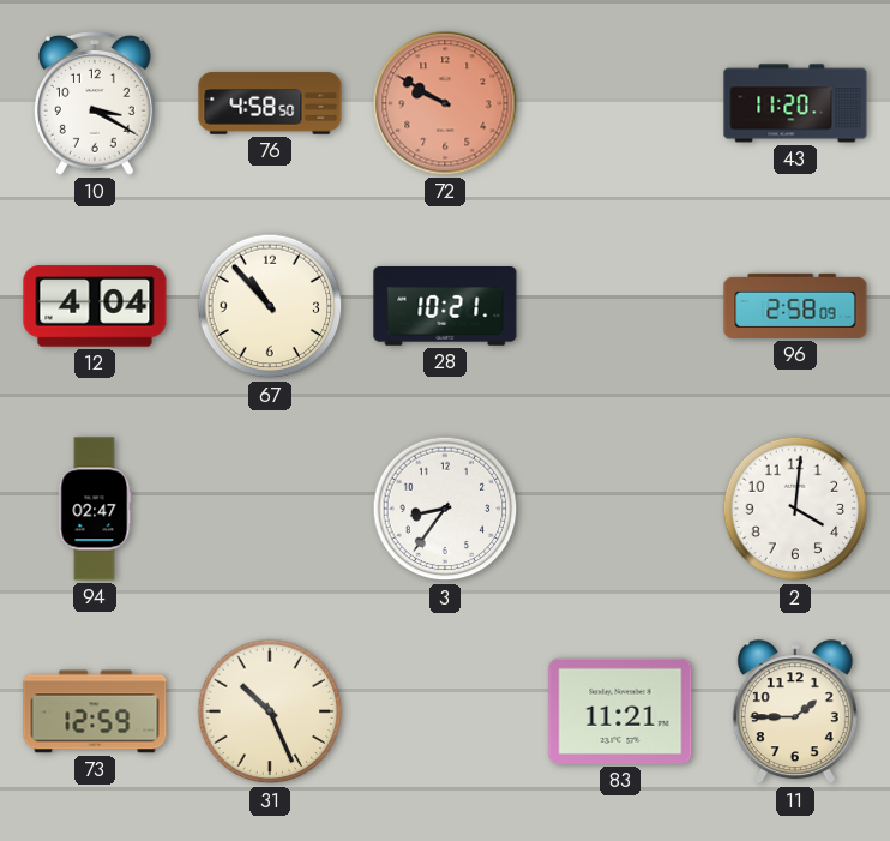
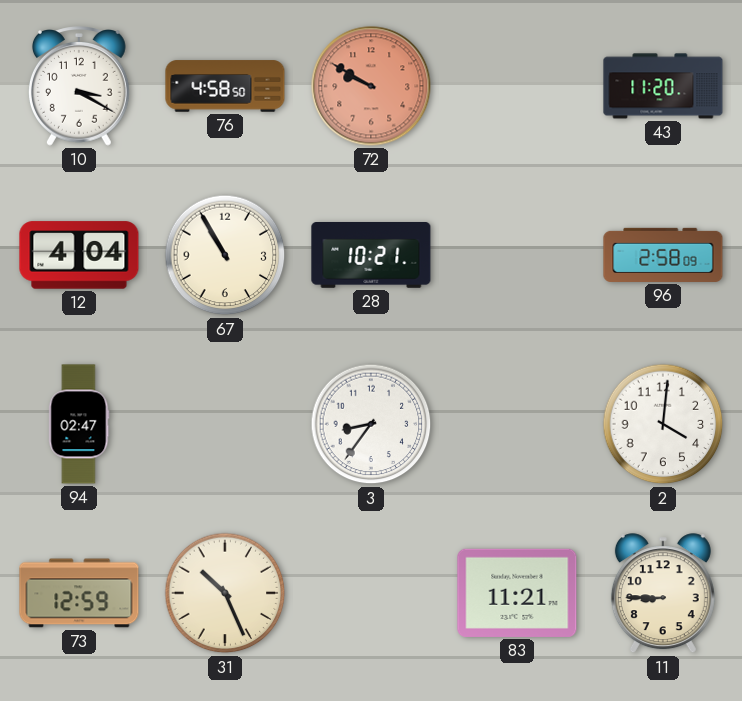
67: 10:53 -> 10:55
11: 1:45 -> 8:45
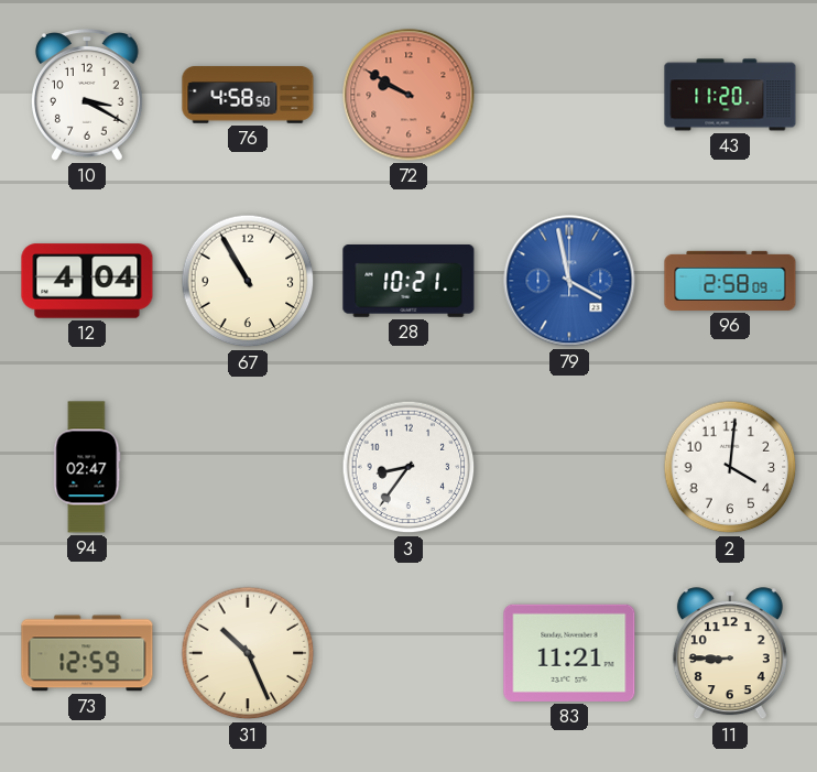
79: none -> 3:58
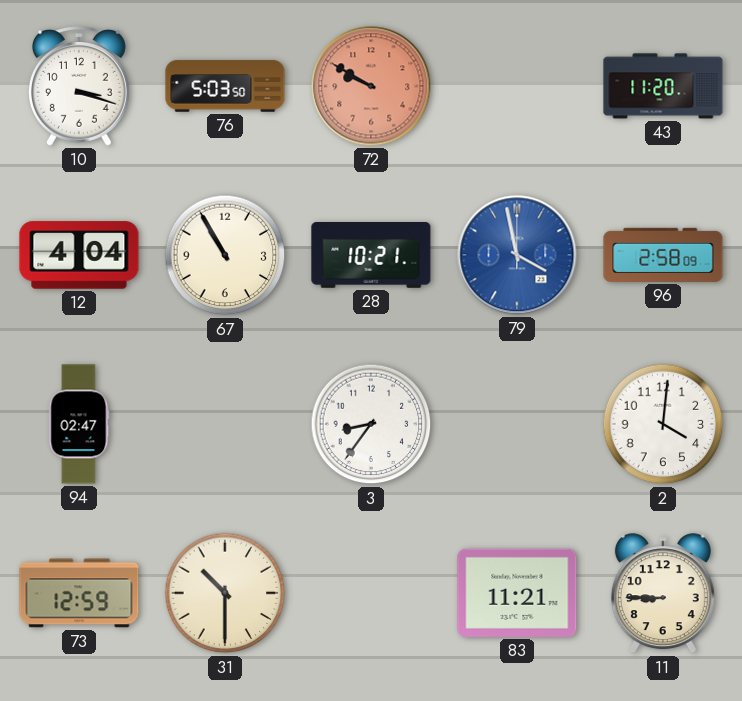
10: 3:20 -> 3:18
76: 4:58 -> 5:03
31: 10:26 -> 10:30
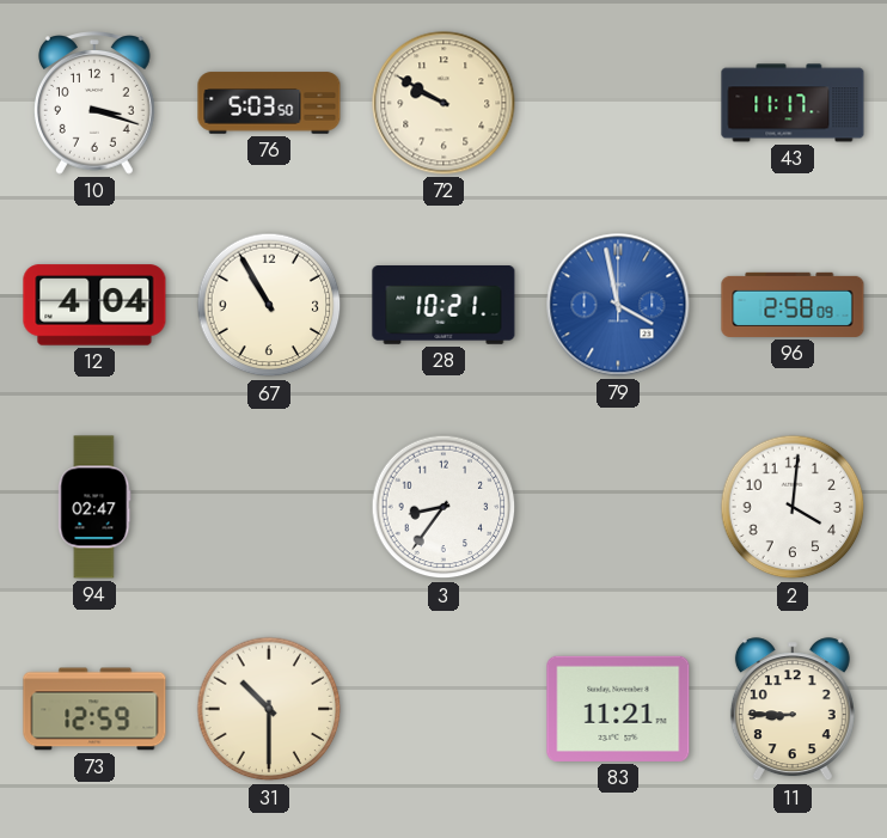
72 dial: salmon -> cream
43: 11:20 -> 11:17
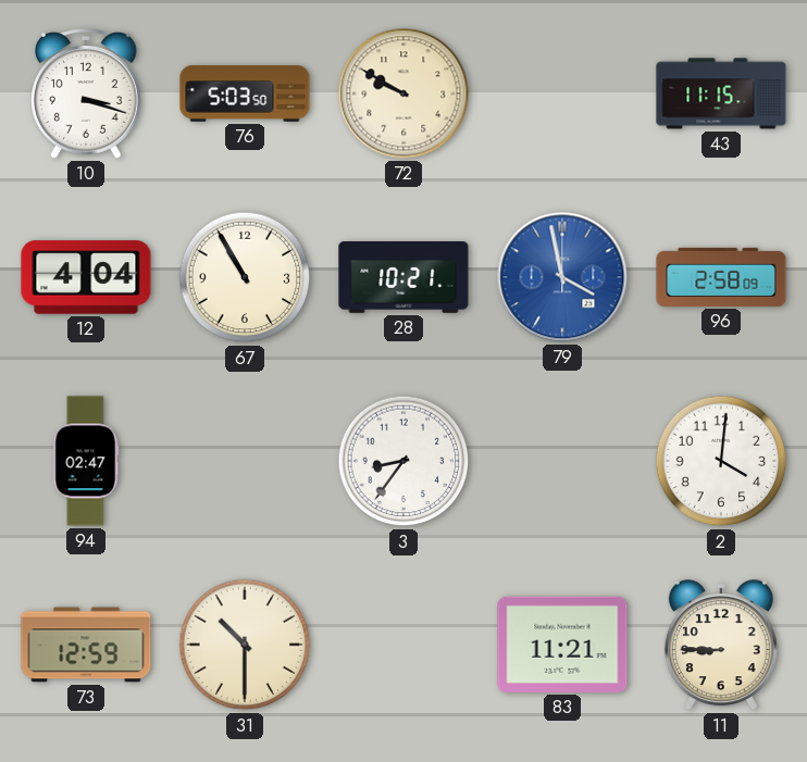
43: 11:17 -> 11:15
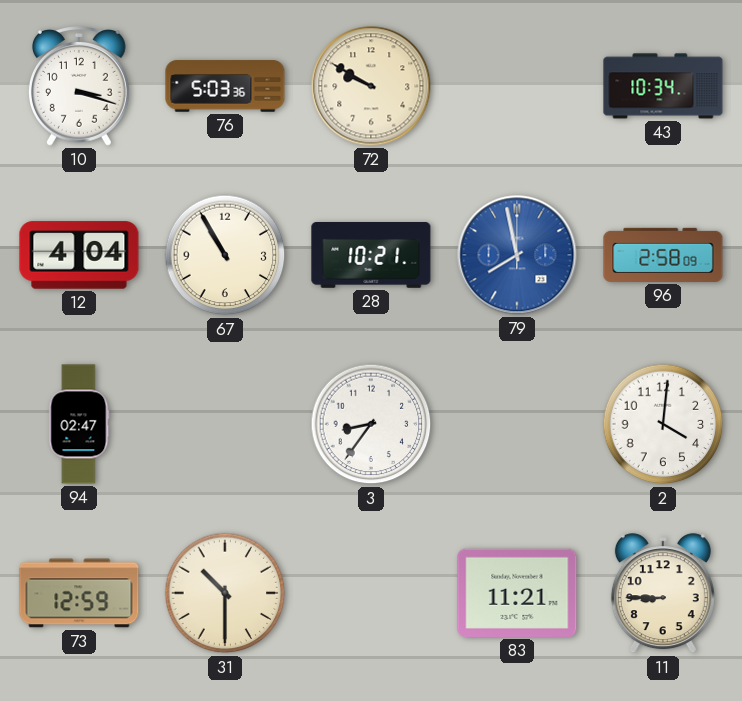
76: 5:03:50 -> 5:03:36
43: 11:15 -> 10:34
79: 3:58 -> 7:58
